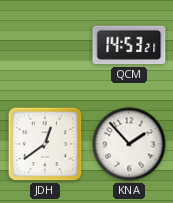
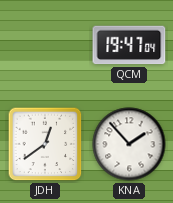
QCM: 14:53 -> 19:47
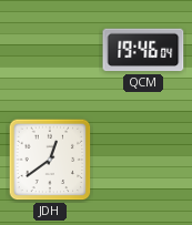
QCM: 19:47 -> 19:46
KNA: 1:53 -> none
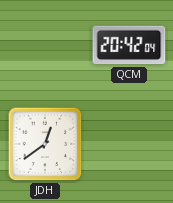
QCM: 19:46 -> 20:42
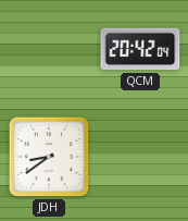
JDH: 12:39 -> 8:39
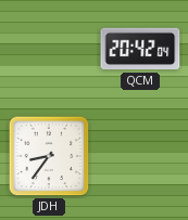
JDH: 8:39 -> 8:36
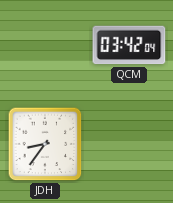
QCM: 20:42 -> 03:42
